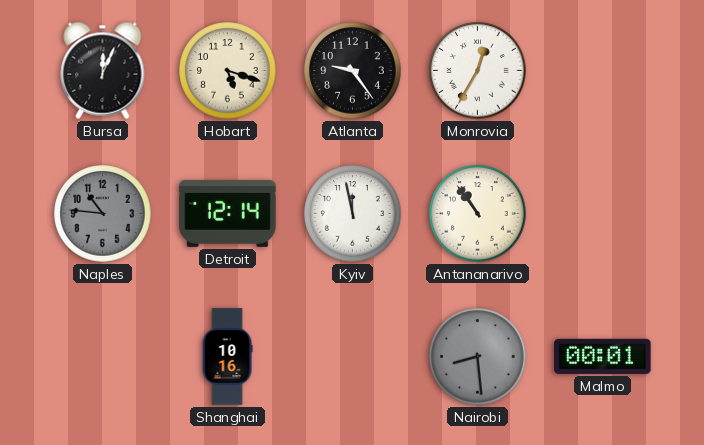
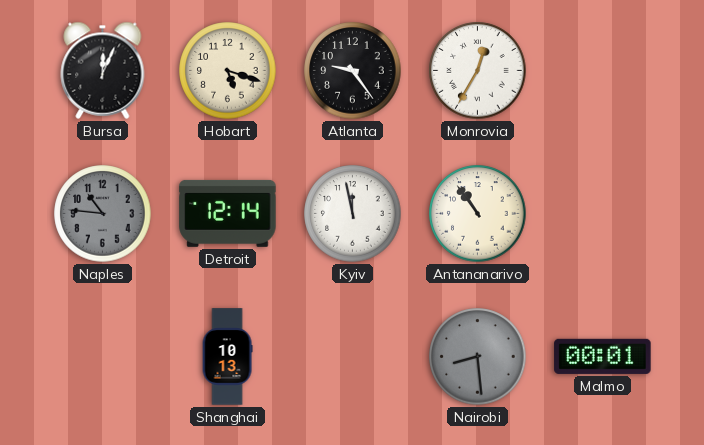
Shanghai: 10:16 -> 10:13
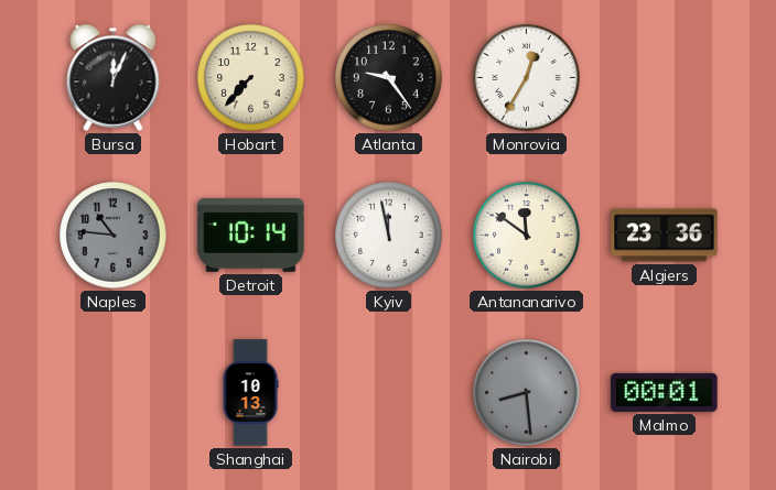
Hobart: 5:18 -> 7:37
Detroit: 12:14 -> 10:14
Antananarivo: 10:54 -> 11:51
Algiers: none -> 23:36
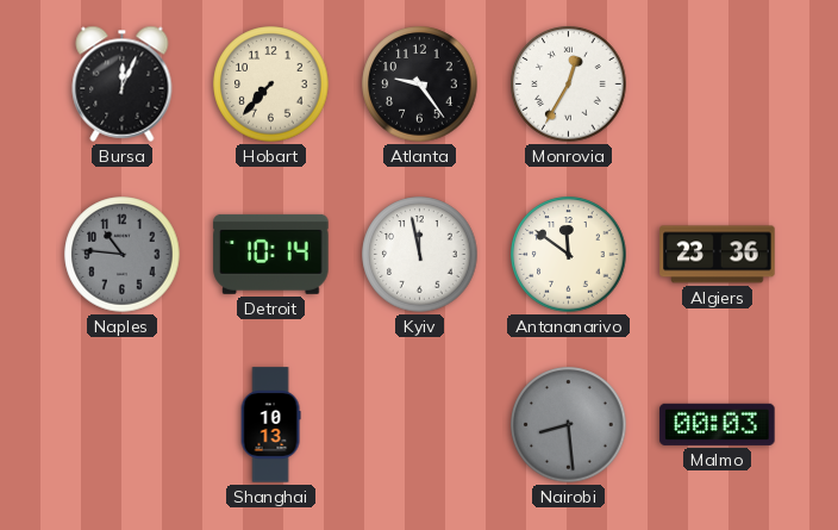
Malmo: 00:01 -> 00:03
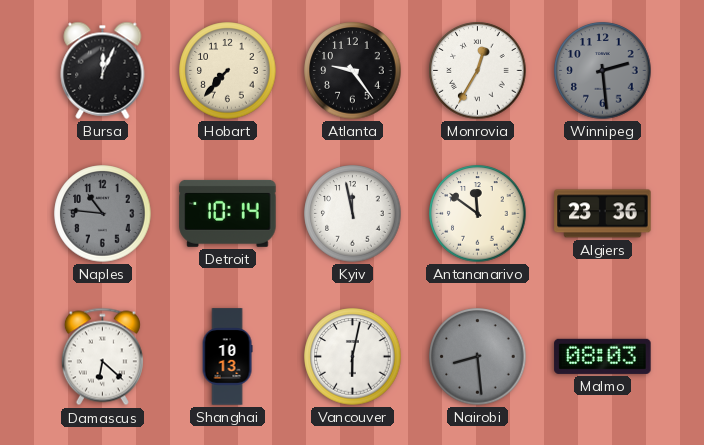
Winnipeg: none -> 2:29
Damascus: none -> 6:22
Vancouver: none -> 6:02
Malmo: 00:03 -> 08:03
